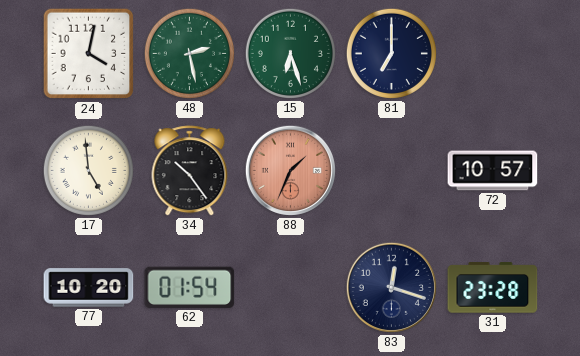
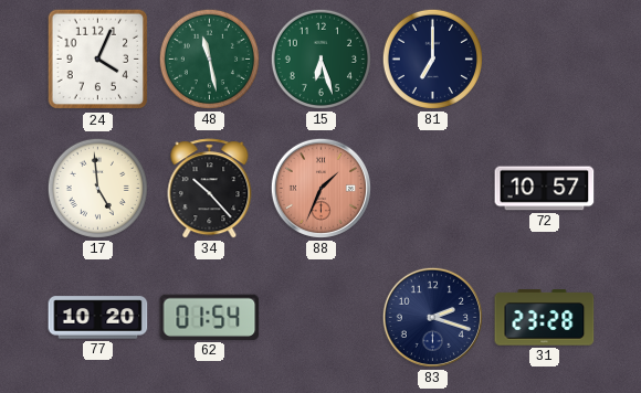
24: 4:02 -> 4:04
48: 2:28 -> 11:28
34: 10:24 -> 10:23
83: 12:18 -> 2:18
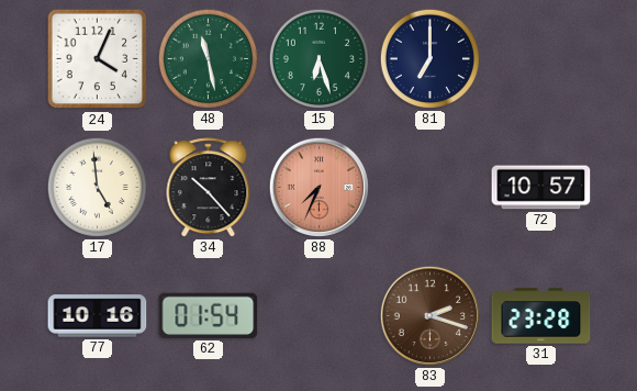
88: 1:34 -> 7:34
77: 10:20 -> 10:16
83 dial: navy -> brown
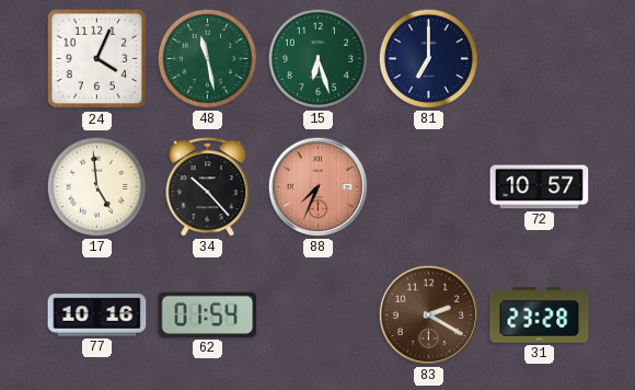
83: 2:18 -> 2:20
